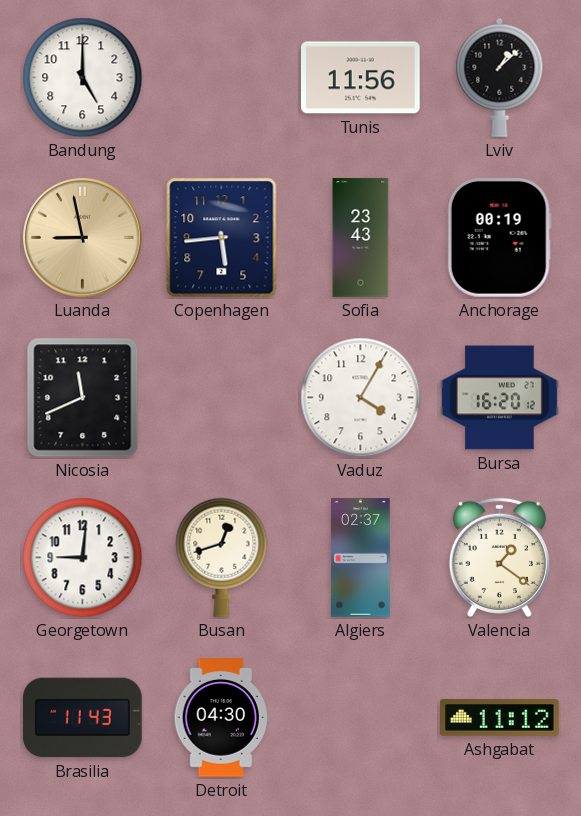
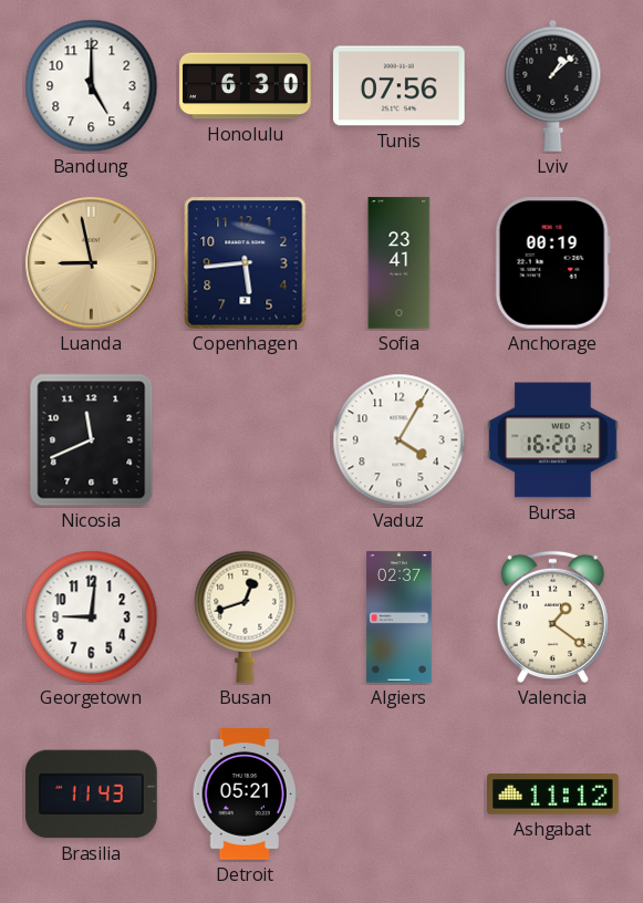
Honolulu: none -> 6:30
Tunis: 11:56 -> 07:56
Sofia: 23:43 -> 23:41
Detroit: 04:30 -> 05:21
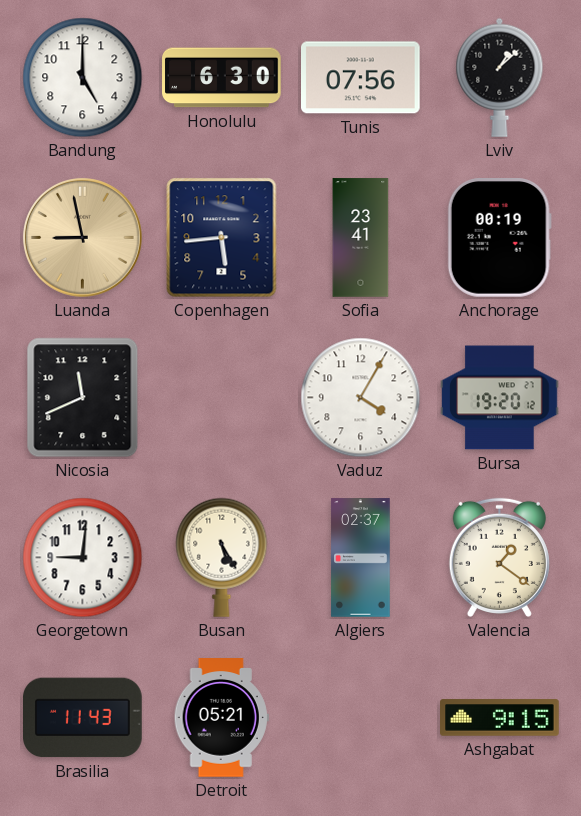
Bursa: 16:20 -> 19:20
Busan: 12:42 -> 5:25
Ashgabat: 11:12 -> 9:15
